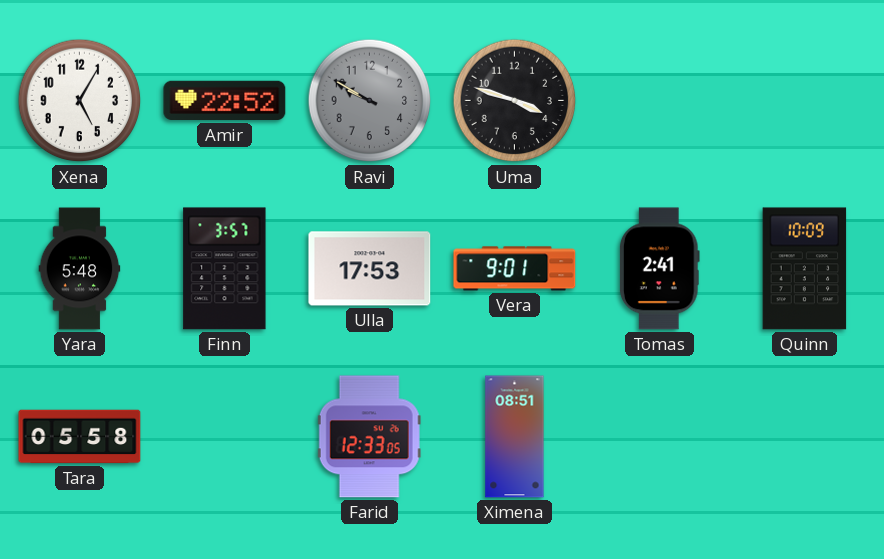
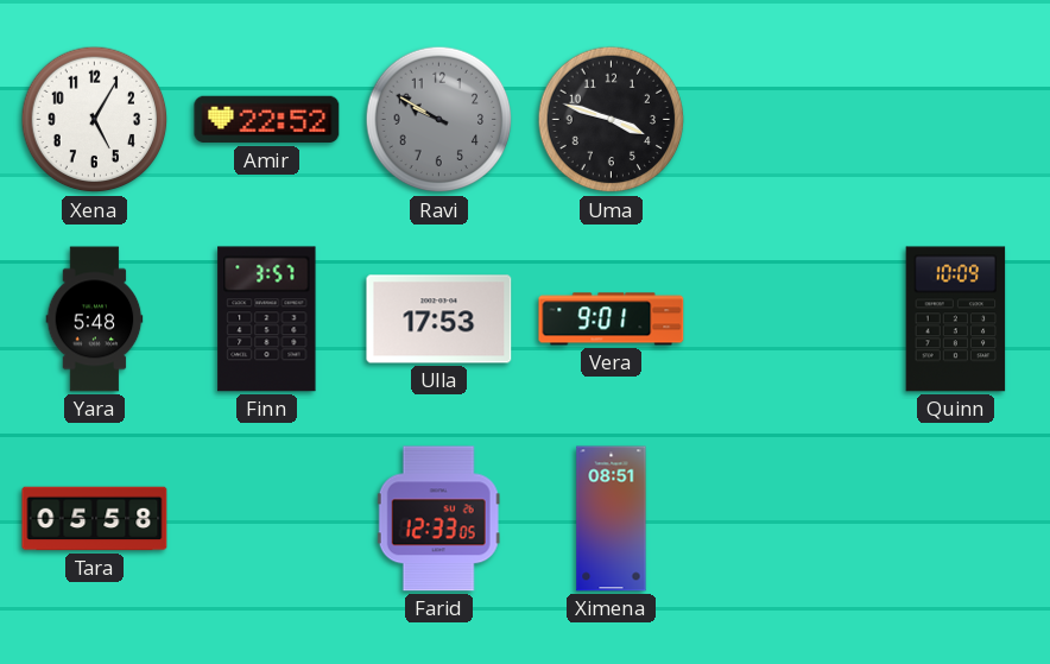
Tomas: 2:41 -> none
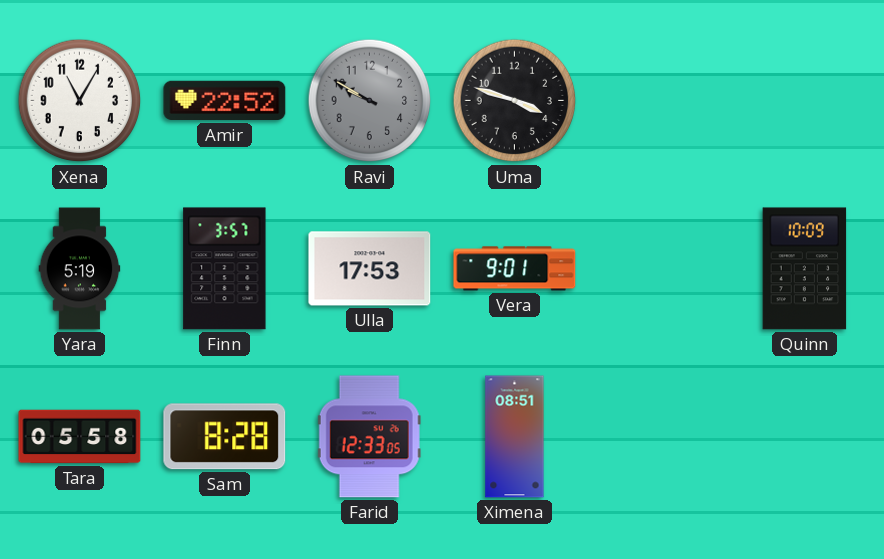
Xena: 5:05 -> 11:05
Yara: 5:48 -> 5:19
Sam: none -> 8:28
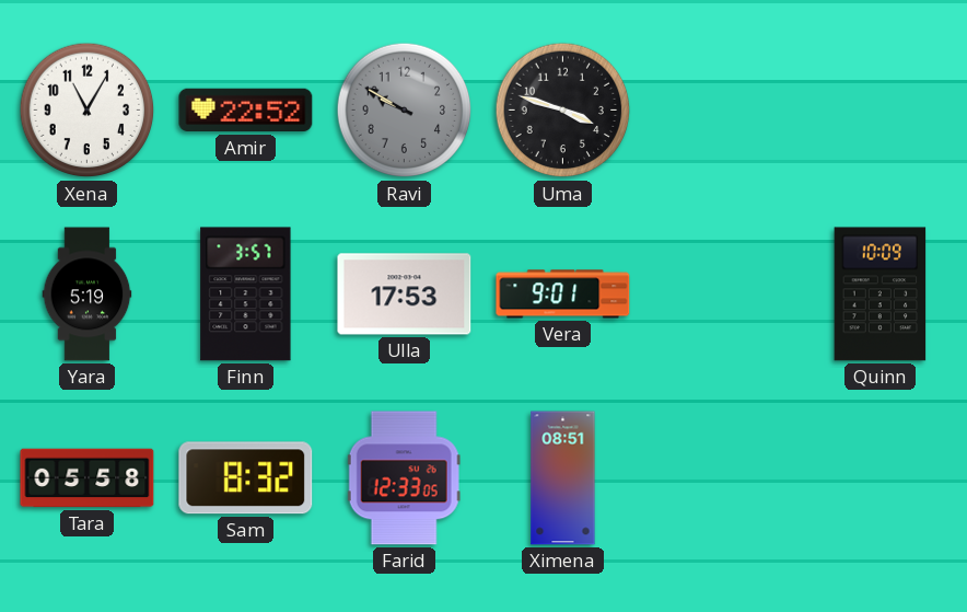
Sam: 8:28 -> 8:32
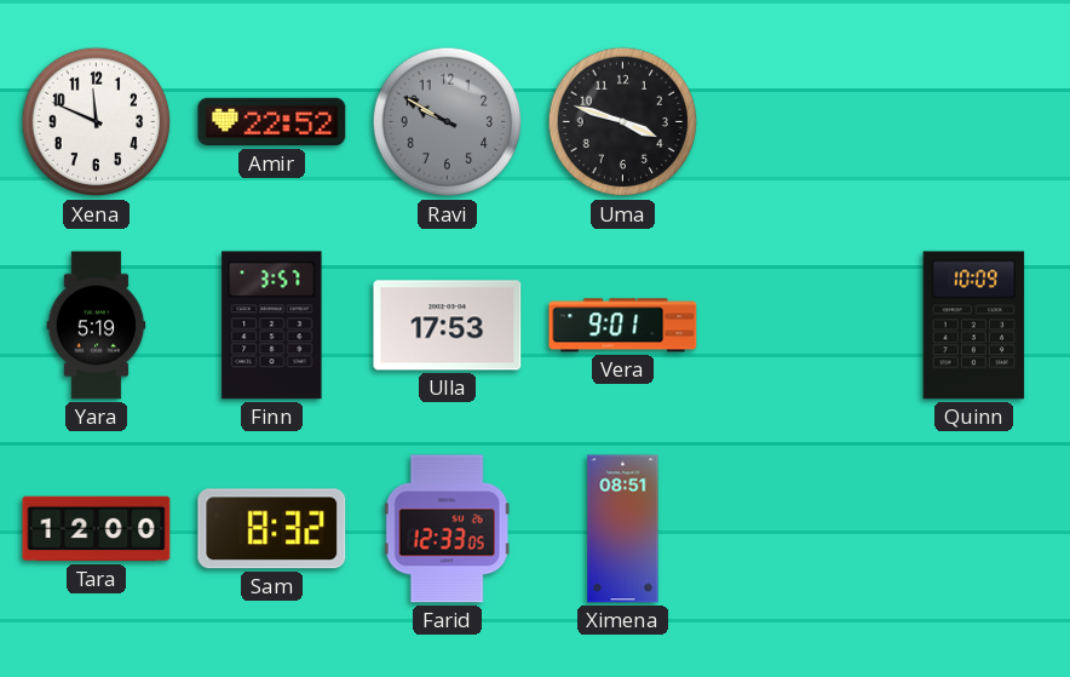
Xena: 11:05 -> 11:49
Tara: 05:58 -> 12:00
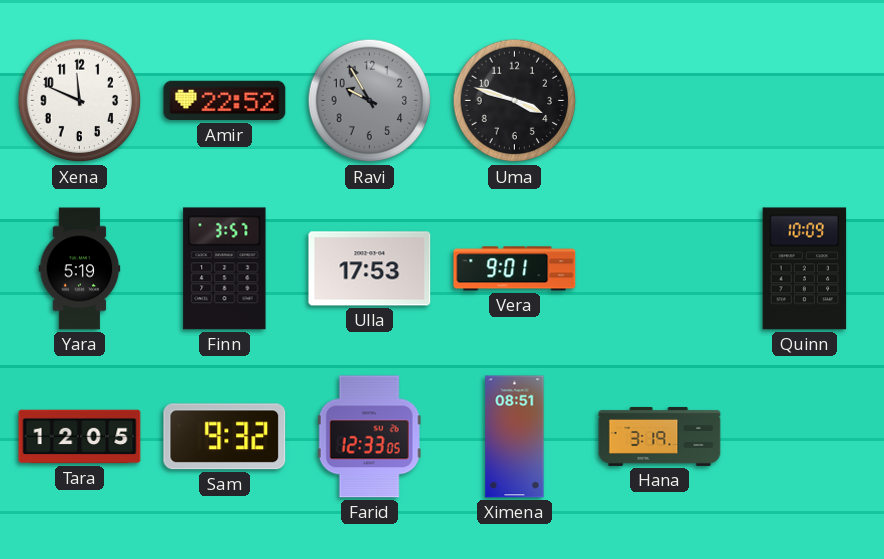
Ravi: 9:50 -> 9:55
Tara: 12:00 -> 12:05
Sam: 8:32 -> 9:32
Hana: none -> 3:19
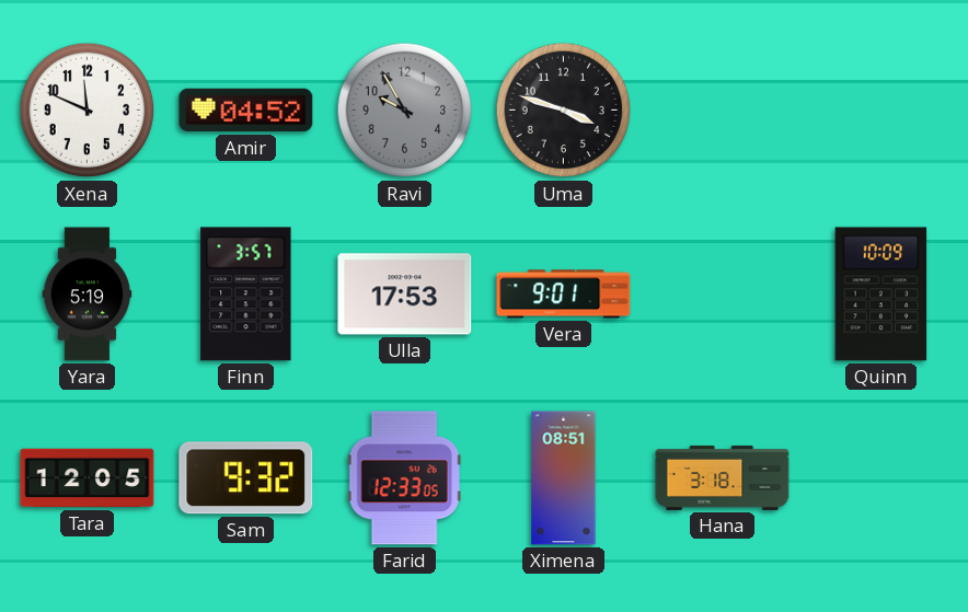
Amir: 22:52 -> 04:52
Hana: 3:19 -> 3:18
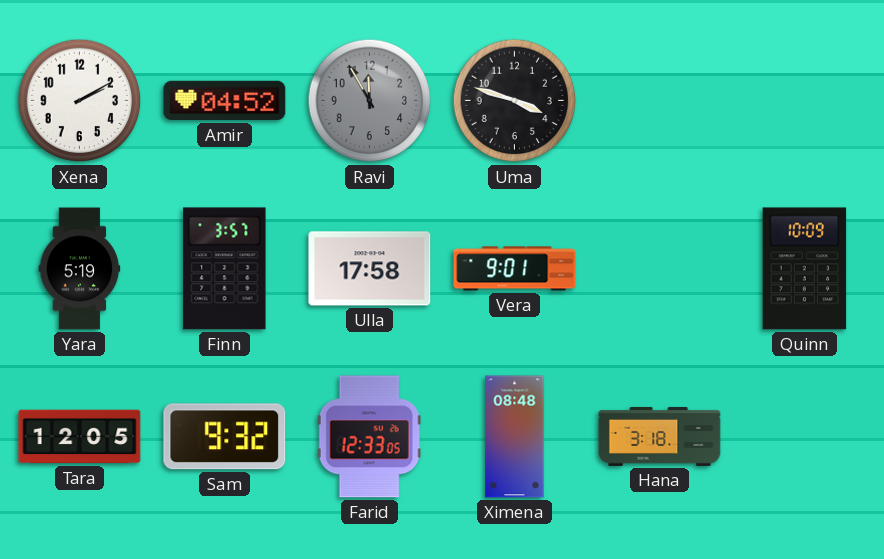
Xena: 11:49 -> 2:10
Ravi: 9:55 -> 11:55
Ulla: 17:53 -> 17:58
Ximena: 08:51 -> 08:48
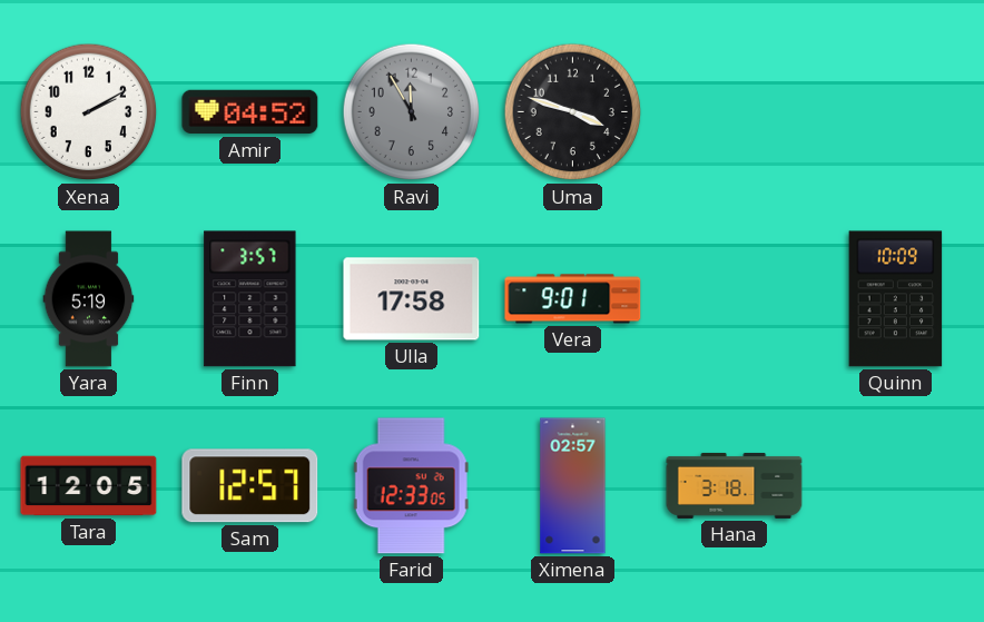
Sam: 9:32 -> 12:57
Ximena: 08:48 -> 02:57
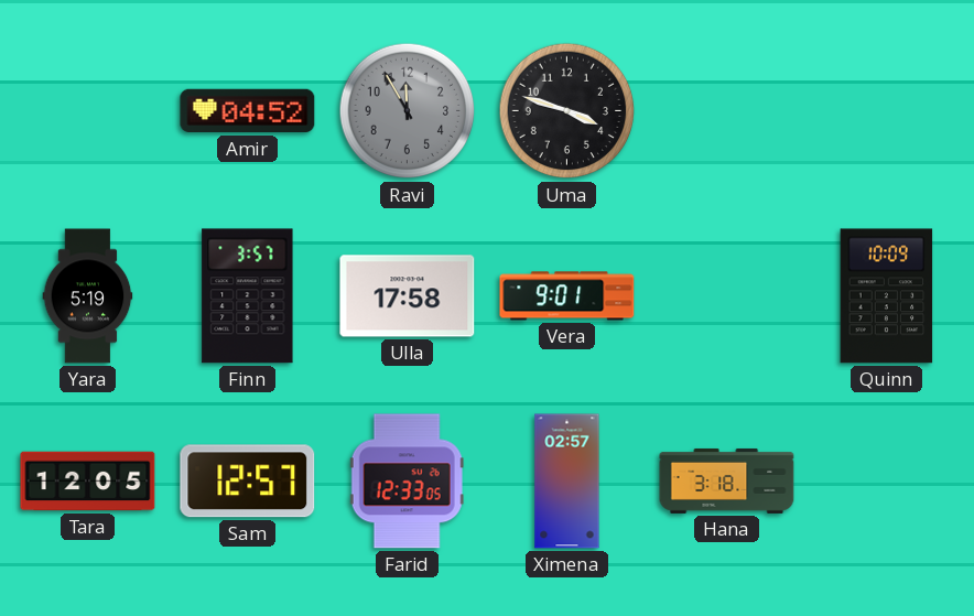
Xena: 2:10 -> none
